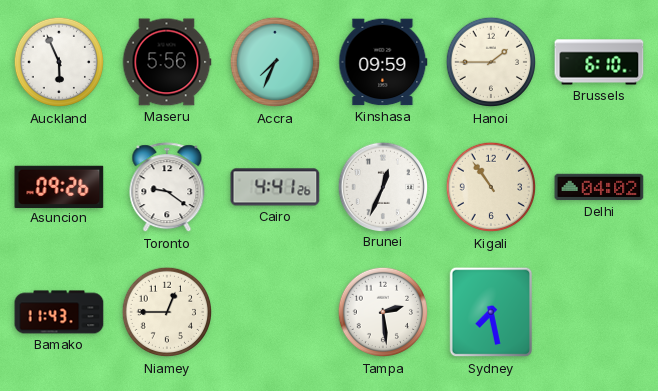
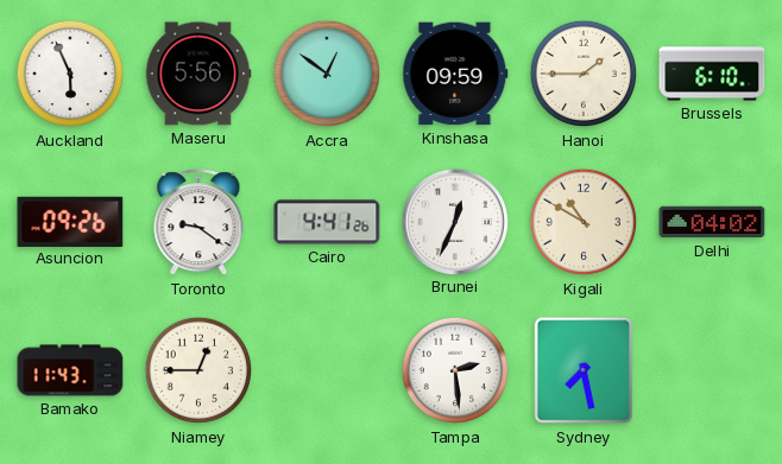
Accra: 7:34 -> 12:51
Kigali: 10:54 -> 10:50
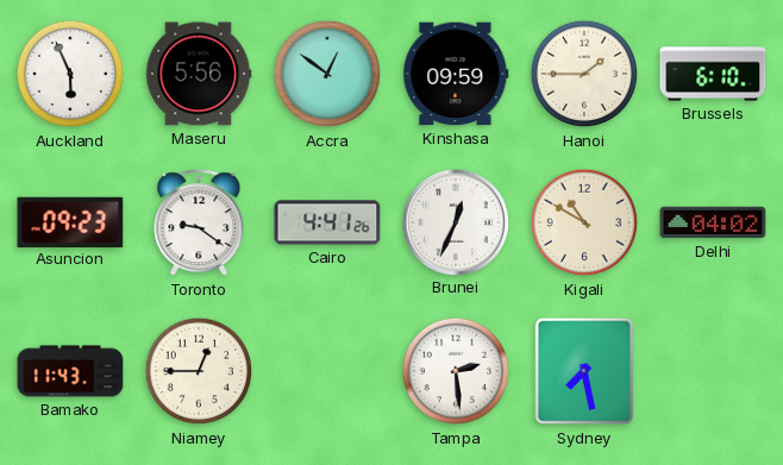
Asuncion: 09:26 -> 09:23
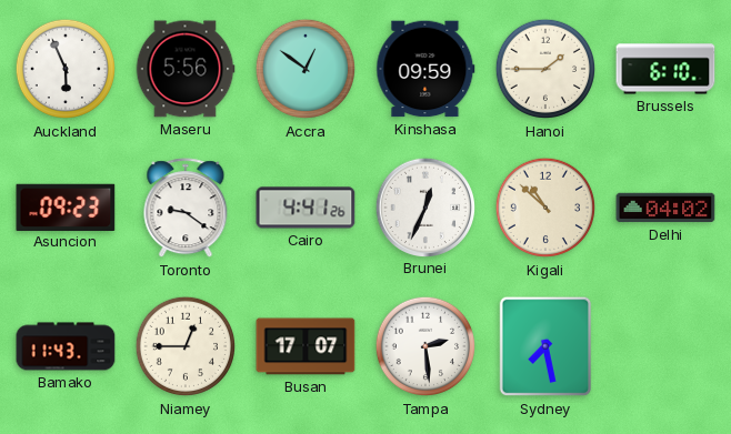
Kigali: 10:50 -> 10:52
Busan: none -> 17:07
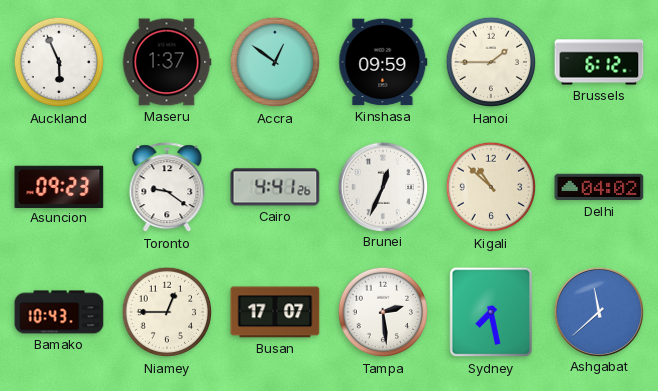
Maseru: 5:56 -> 1:37
Brussels: 6:10 -> 6:12
Bamako: 11:43 -> 10:43
Ashgabat: none -> 11:38
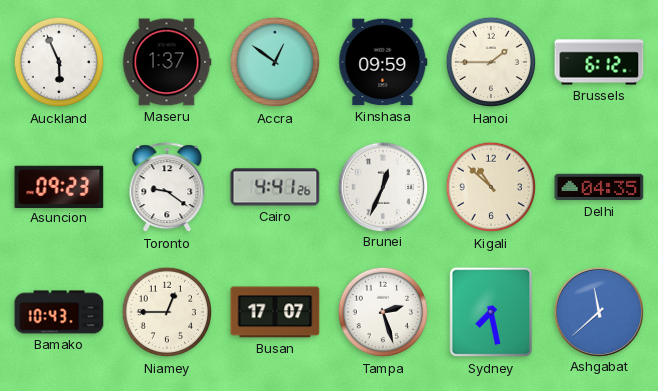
Delhi: 04:02 -> 04:35
Tampa: 2:29 -> 2:27
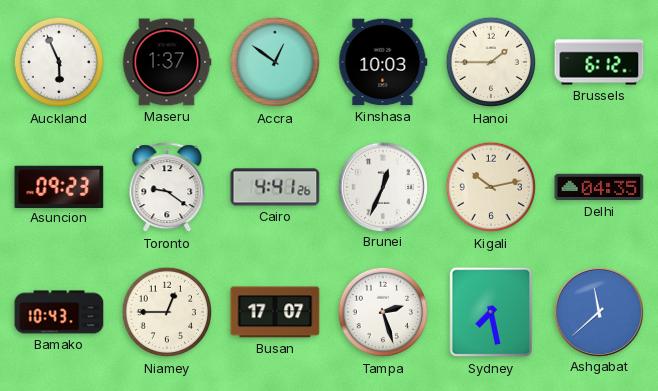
Kinshasa: 09:59 -> 10:03
Kigali: 10:52 -> 10:13
